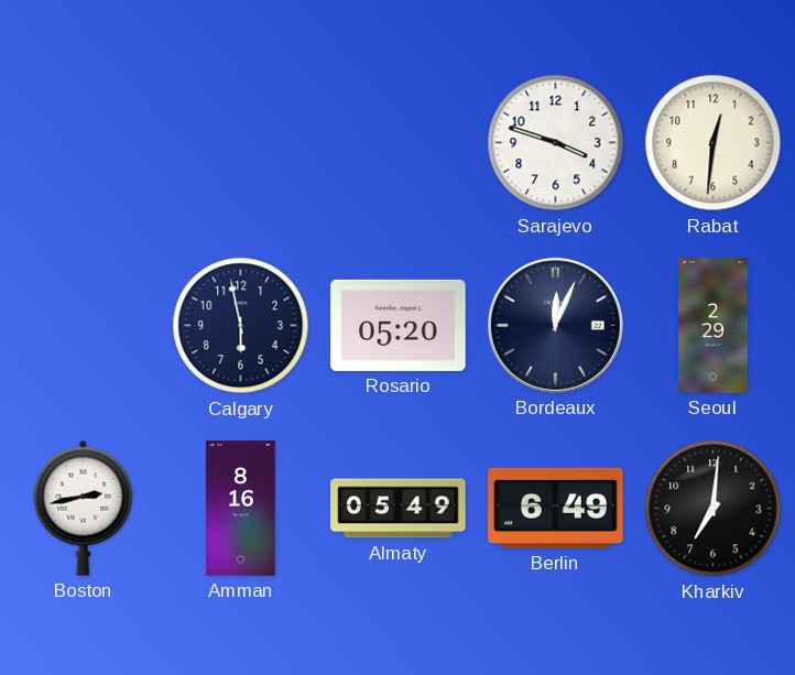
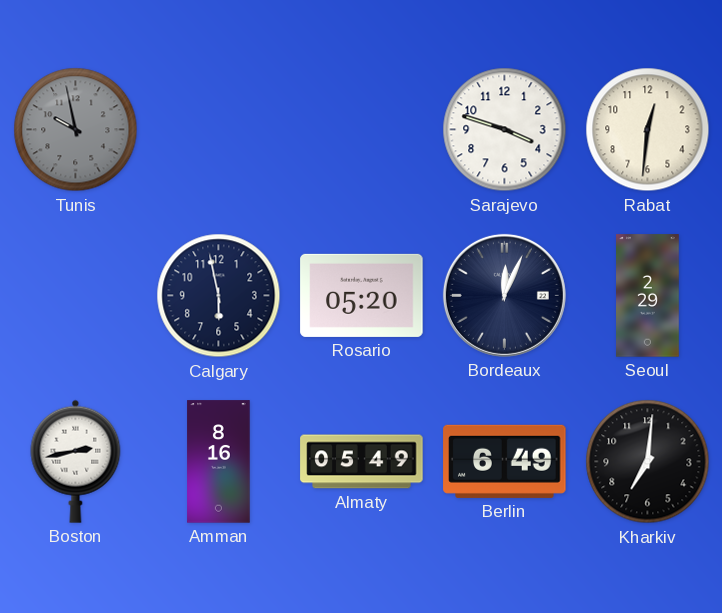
Tunis: none -> 9:58
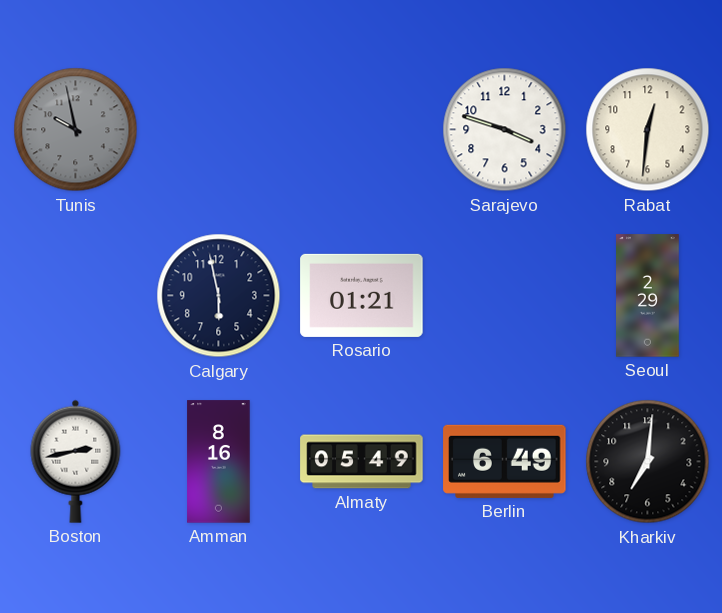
Rosario: 05:20 -> 01:21
Bordeaux: 12:04 -> none
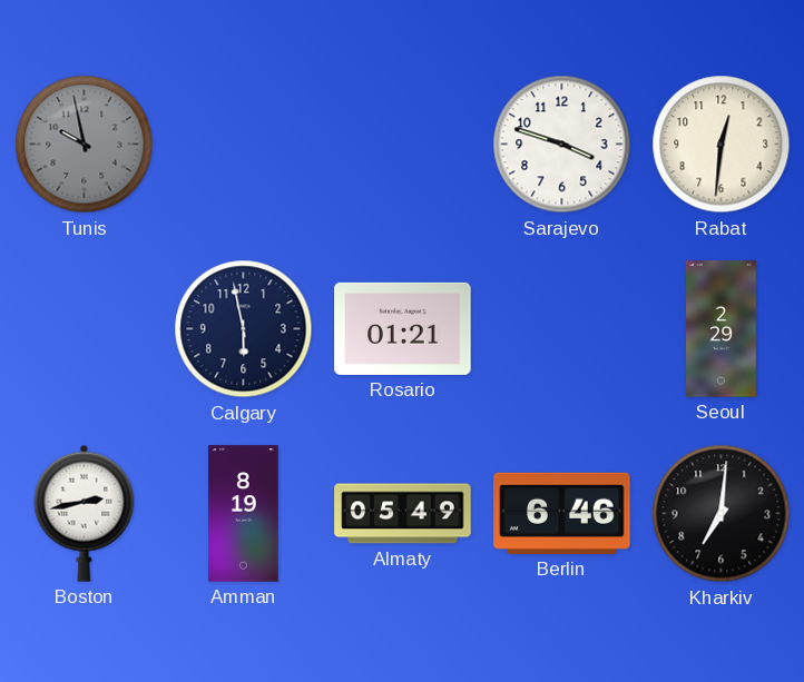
Amman: 8:16 -> 8:19
Berlin: 6:49 -> 6:46
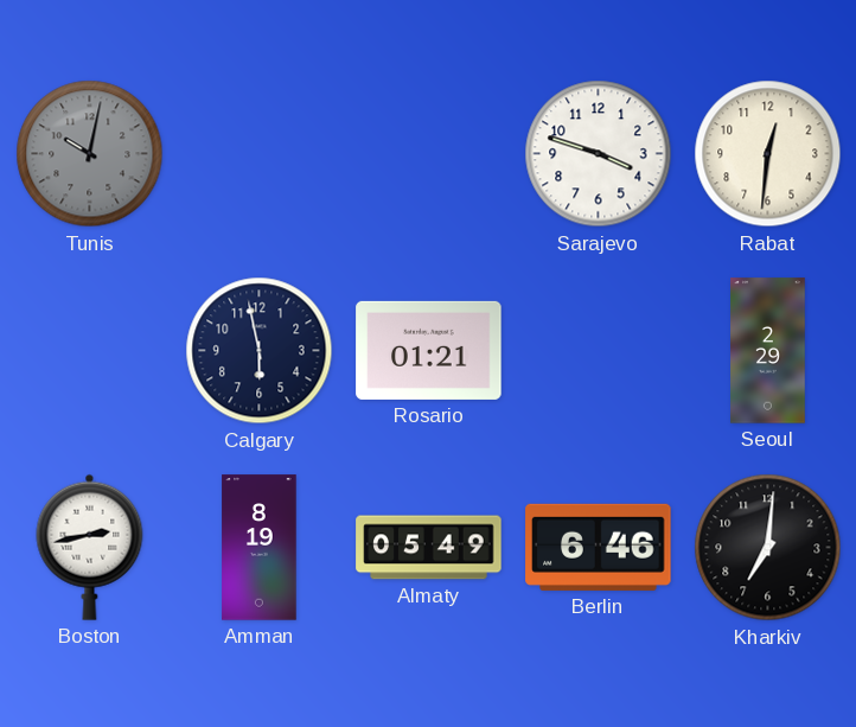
Tunis: 9:58 -> 10:02
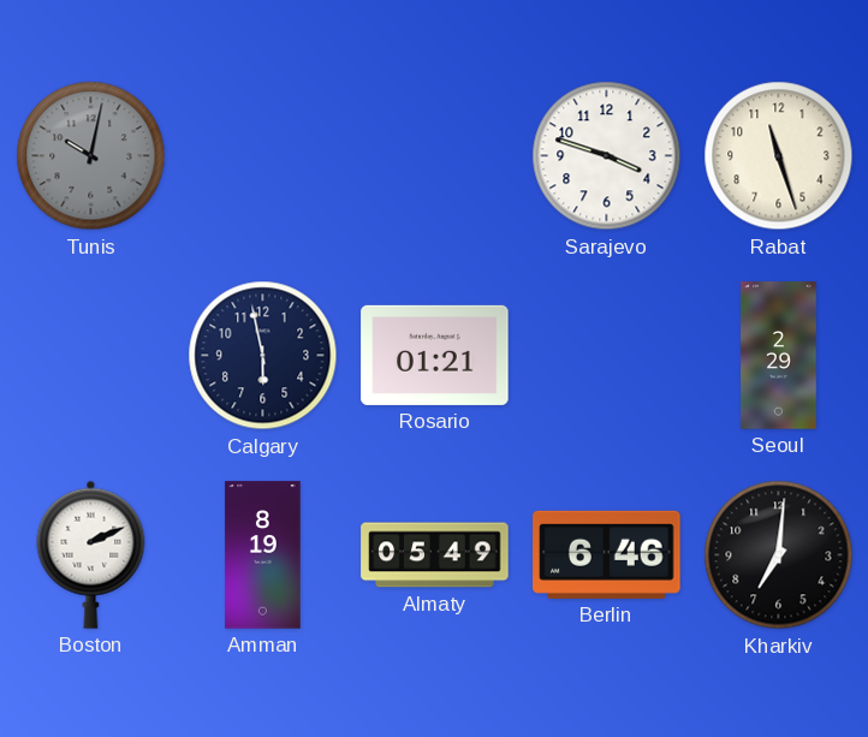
Rabat: 12:31 -> 11:27
Boston: 2:43 -> 2:11
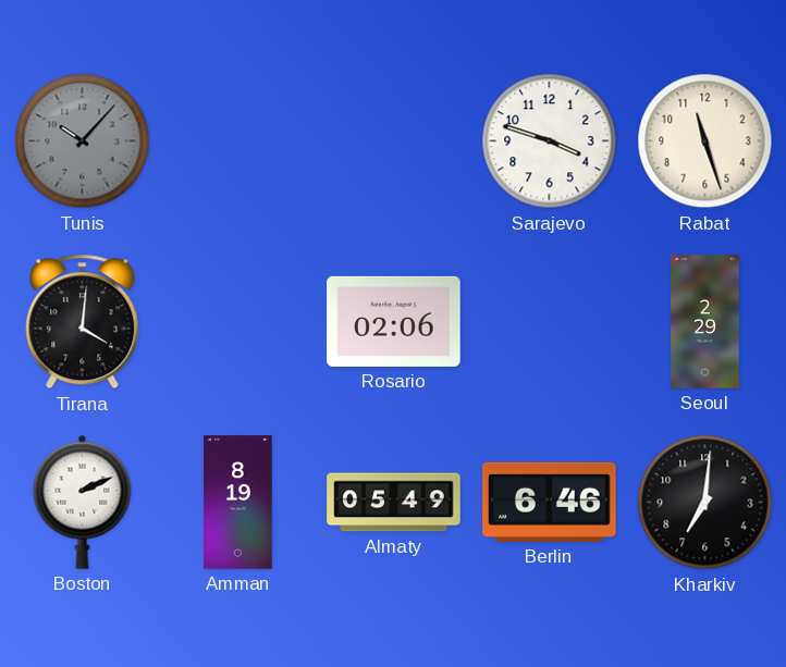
Tunis: 10:02 -> 10:07
Tirana: none -> 4:01
Calgary: 5:58 -> none
Rosario: 01:21 -> 02:06
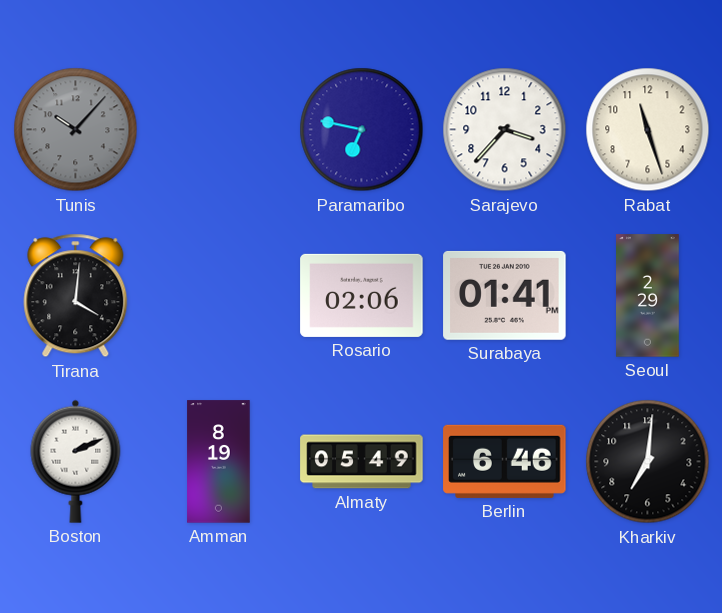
Paramaribo: none -> 6:47
Sarajevo: 3:48 -> 3:37
Surabaya: none -> 01:41
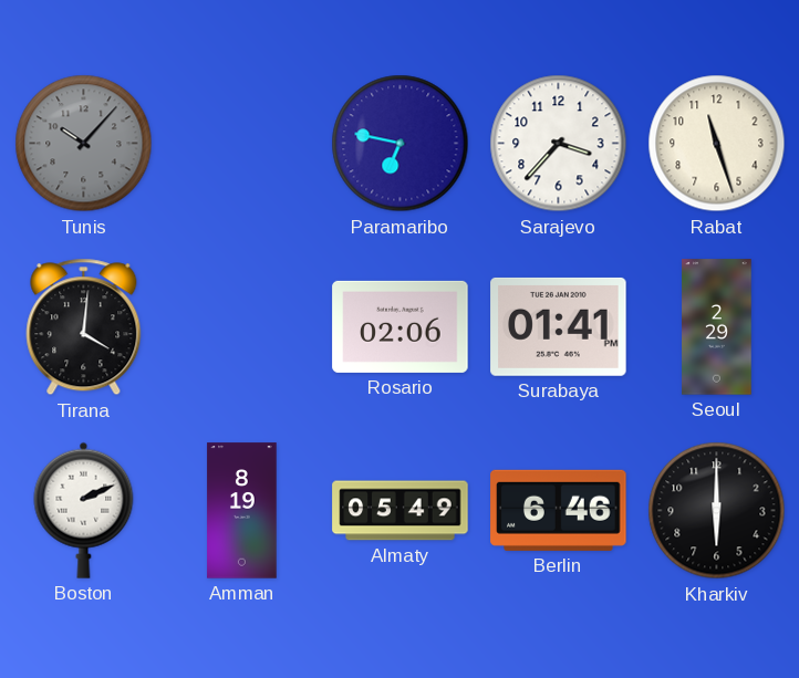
Kharkiv: 7:01 -> 6:00
